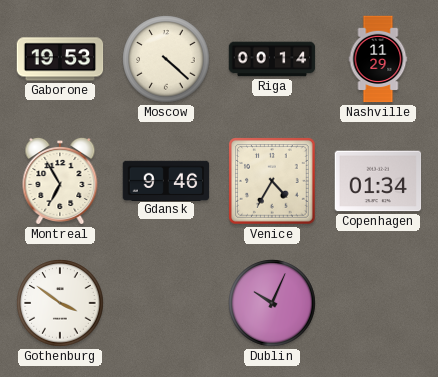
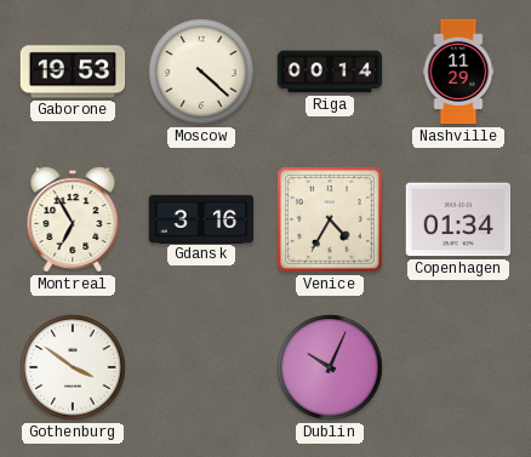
Gdansk: 9:46 -> 3:16
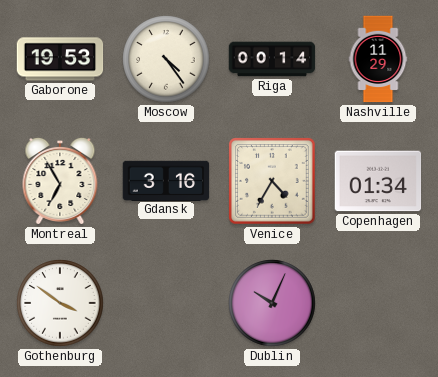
Moscow: 4:22 -> 4:24
